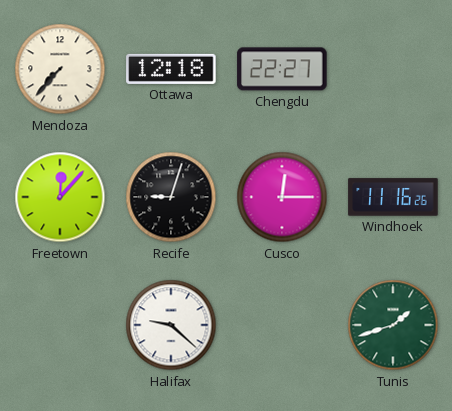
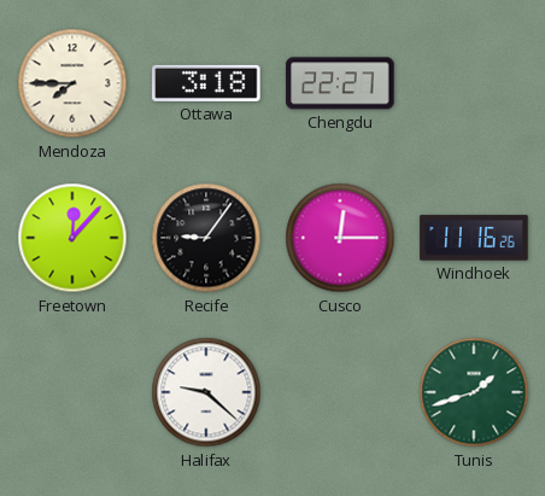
Mendoza: 7:37 -> 7:45
Ottawa: 12:18 -> 3:18
Recife: 9:03 -> 9:06
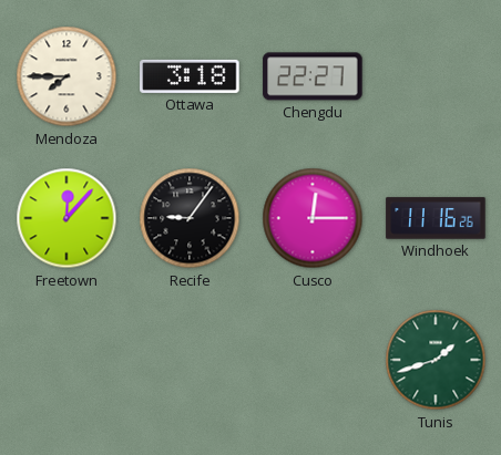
Halifax: 9:22 -> none
